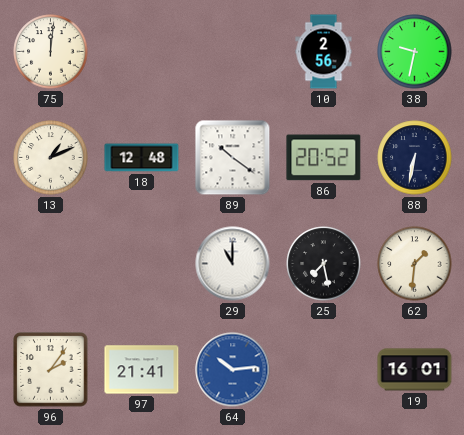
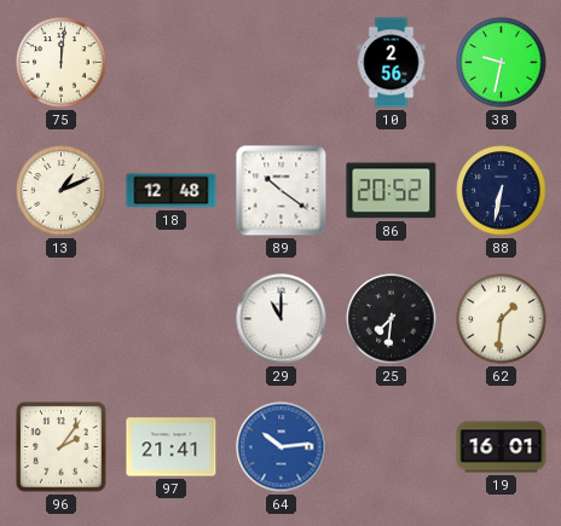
25: 7:28 -> 7:31
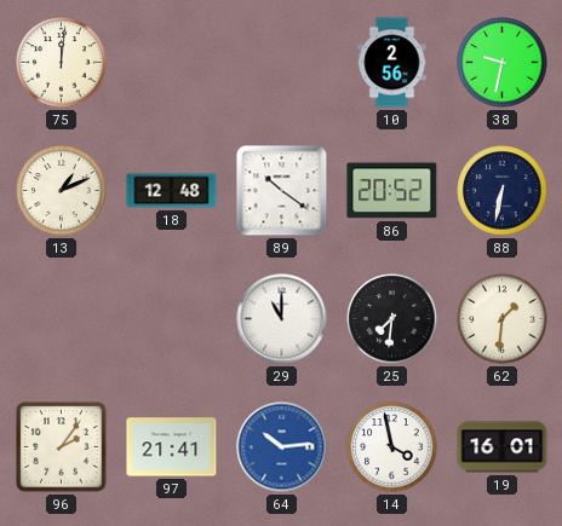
14: none -> 3:58
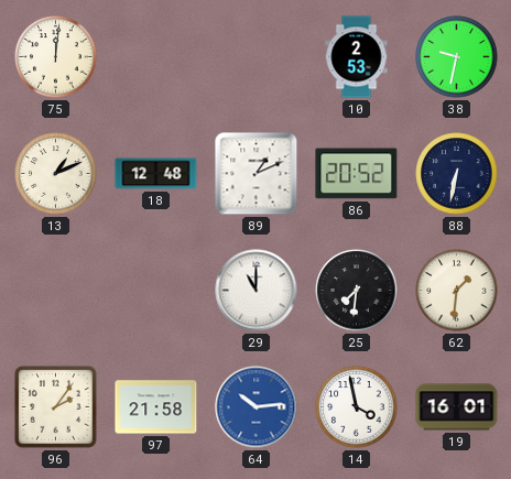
10: 2:56 -> 2:53
89: 10:21 -> 1:11
97: 21:41 -> 21:58
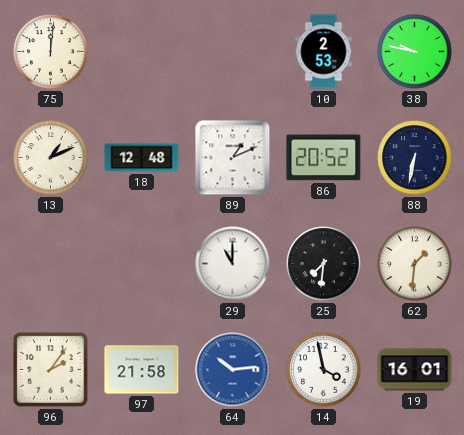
38: 9:32 -> 9:47
